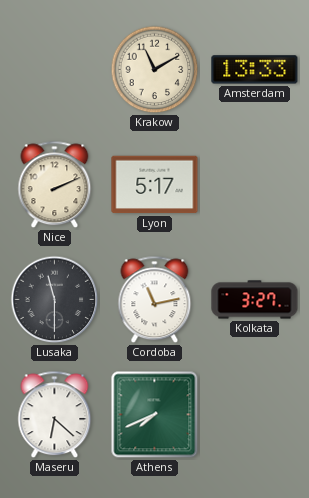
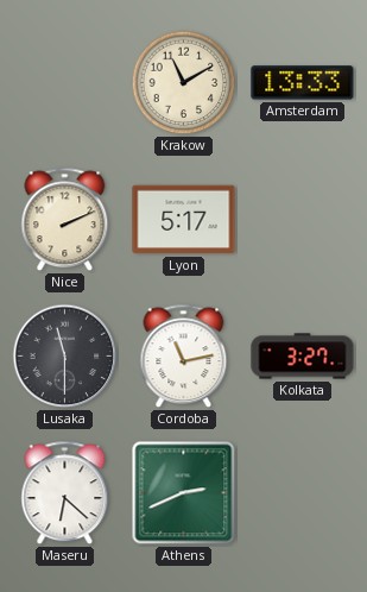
Athens: 7:41 -> 2:41
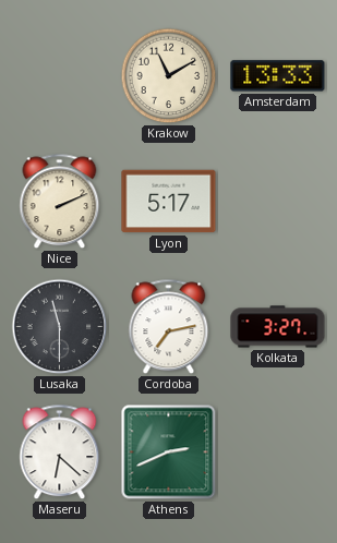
Cordoba: 11:13 -> 7:13
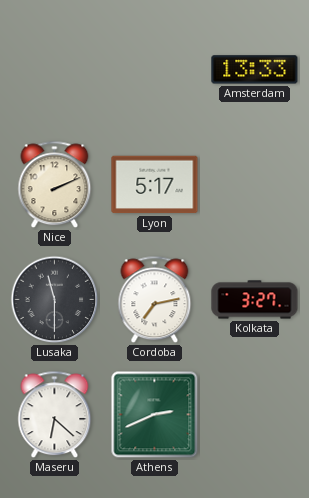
Krakow: 11:10 -> none
